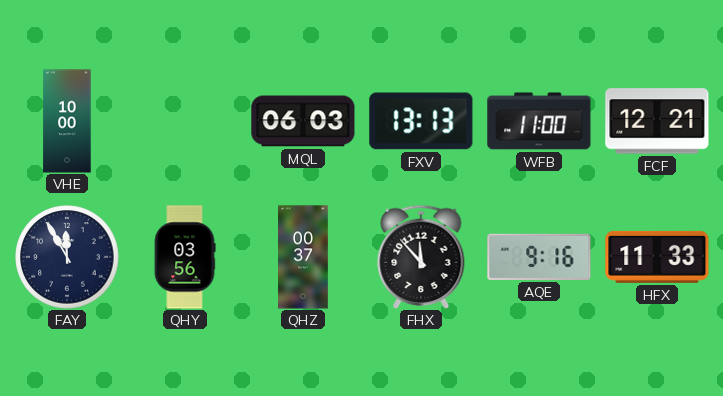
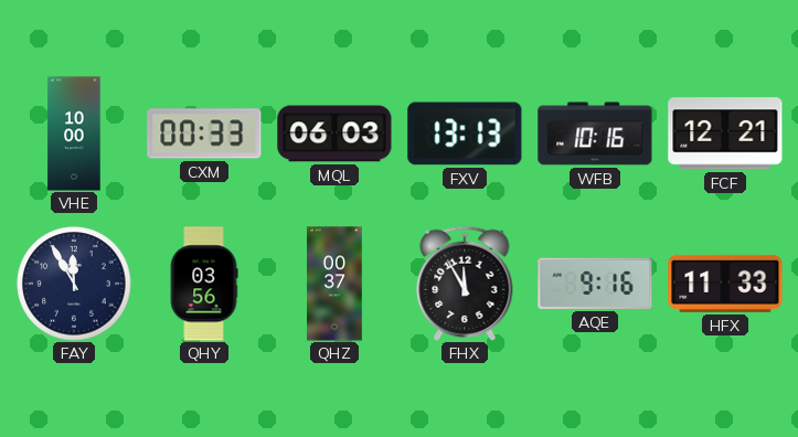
CXM: none -> 00:33
WFB: 11:00 -> 10:16
FHX: 11:53 -> 11:55
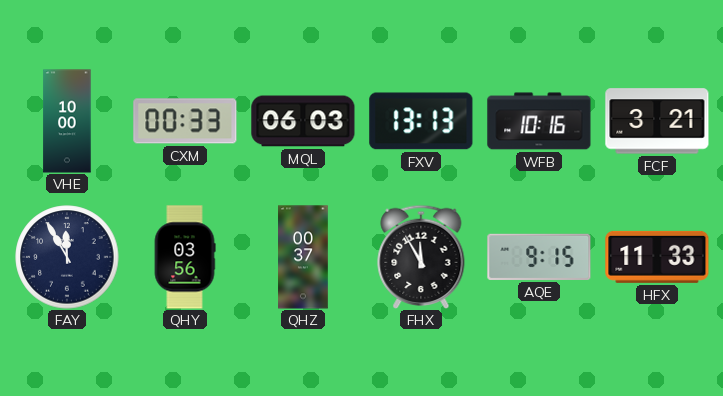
FCF: 12:21 -> 3:21
AQE: 9:16 -> 9:15
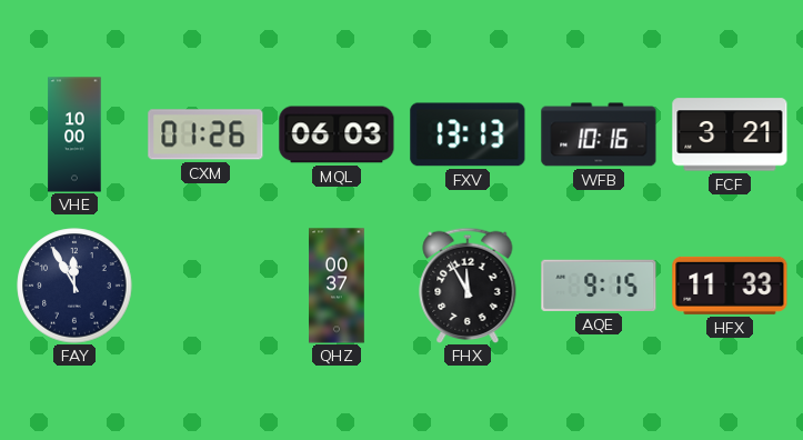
CXM: 00:33 -> 01:26
QHY: 03:56 -> none
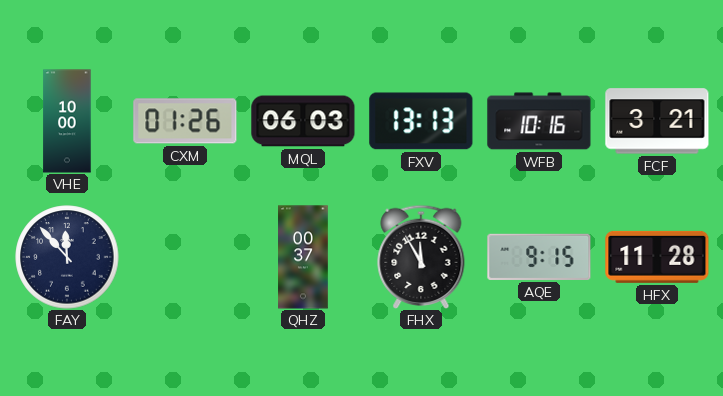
FAY: 11:55 -> 11:53
HFX: 11:33 -> 11:28
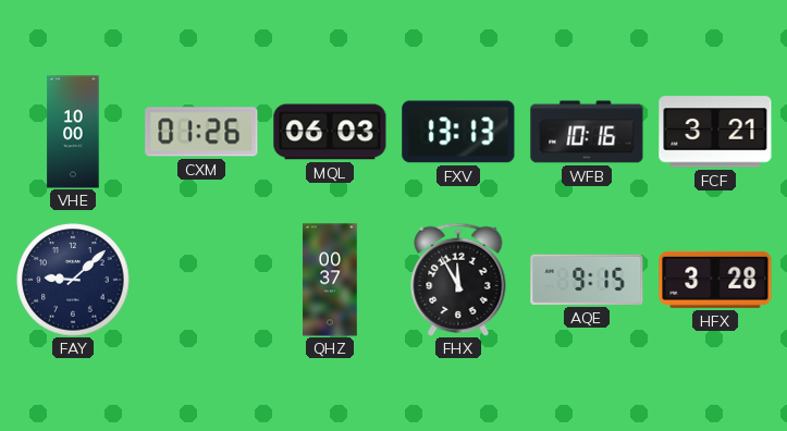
FAY: 11:53 -> 9:08
HFX: 11:28 -> 3:28
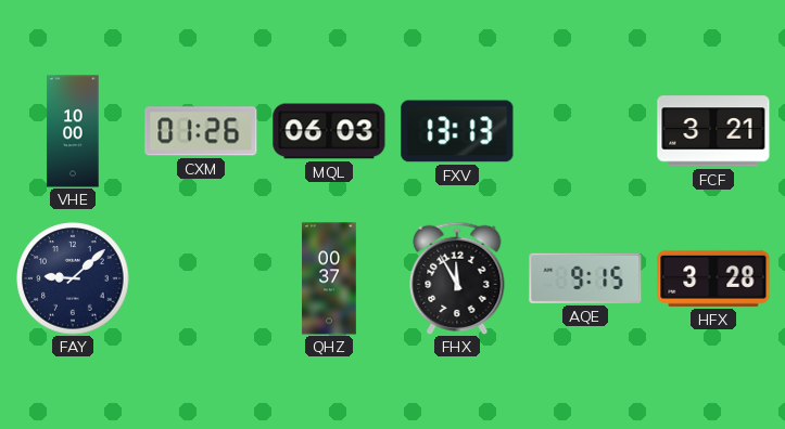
WFB: 10:16 -> none
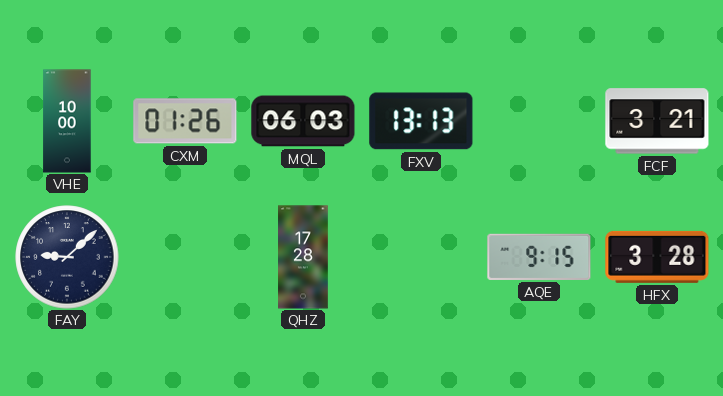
QHZ: 00:37 -> 17:28
FHX: 11:55 -> none
